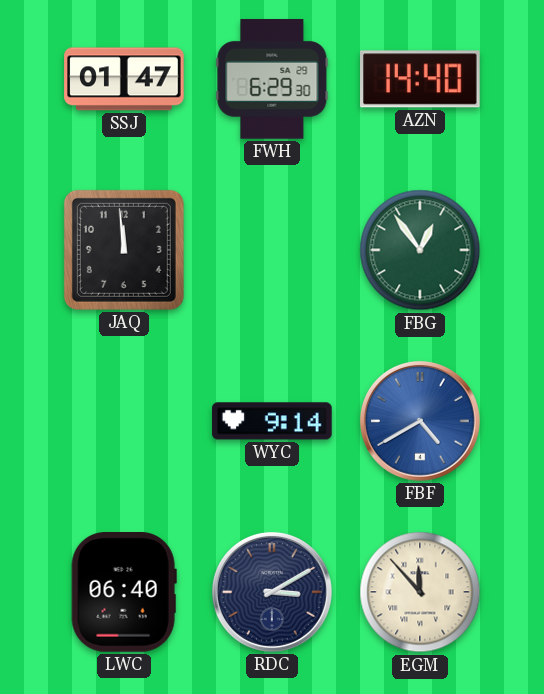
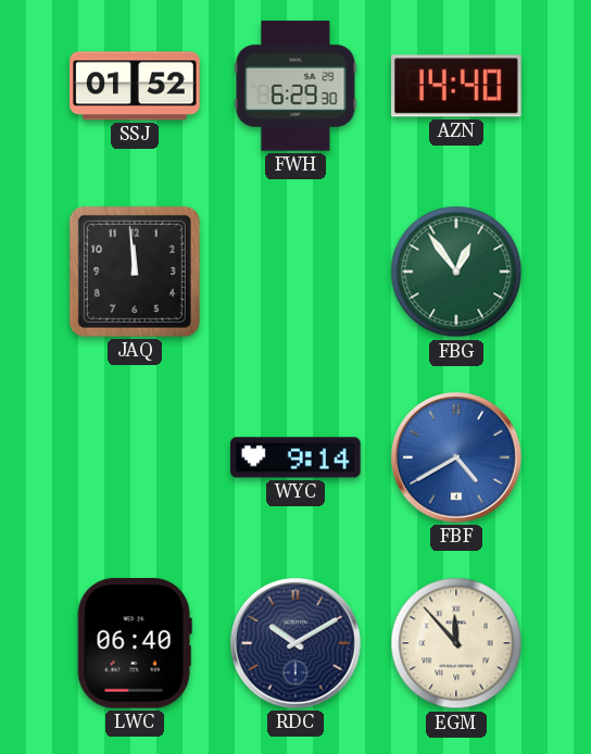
SSJ: 01:47 -> 01:52
RDC: 3:10 -> 10:10
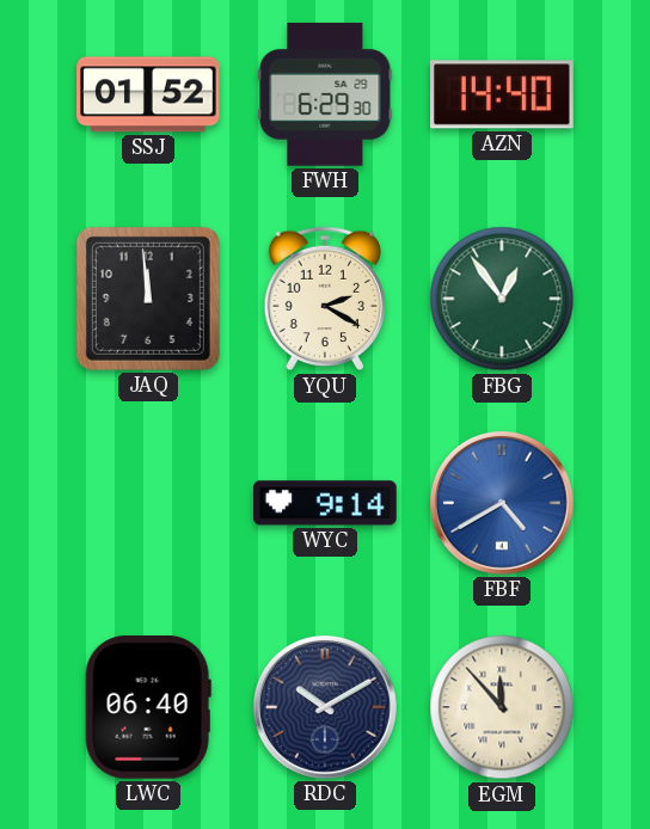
YQU: none -> 2:20
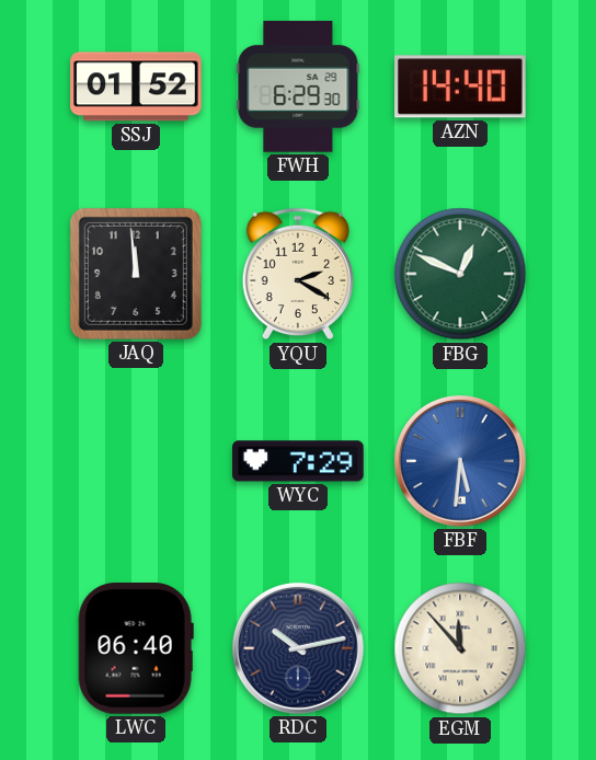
FBG: 12:54 -> 12:49
WYC: 9:14 -> 7:29
FBF: 4:40 -> 5:31
RDC: 10:10 -> 10:13
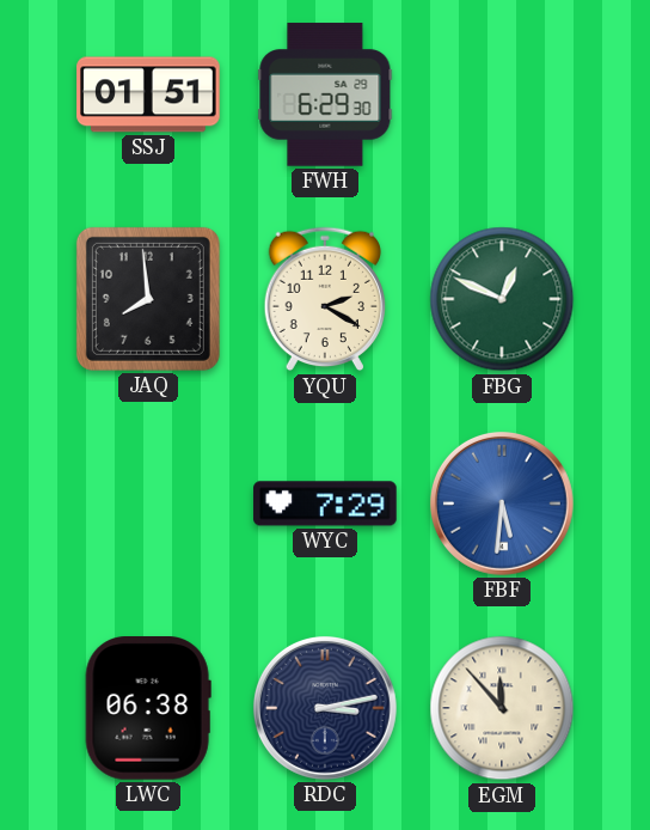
SSJ: 01:52 -> 01:51
AZN: 14:40 -> none
JAQ: 11:59 -> 7:59
LWC: 06:40 -> 06:38
RDC: 10:13 -> 3:13
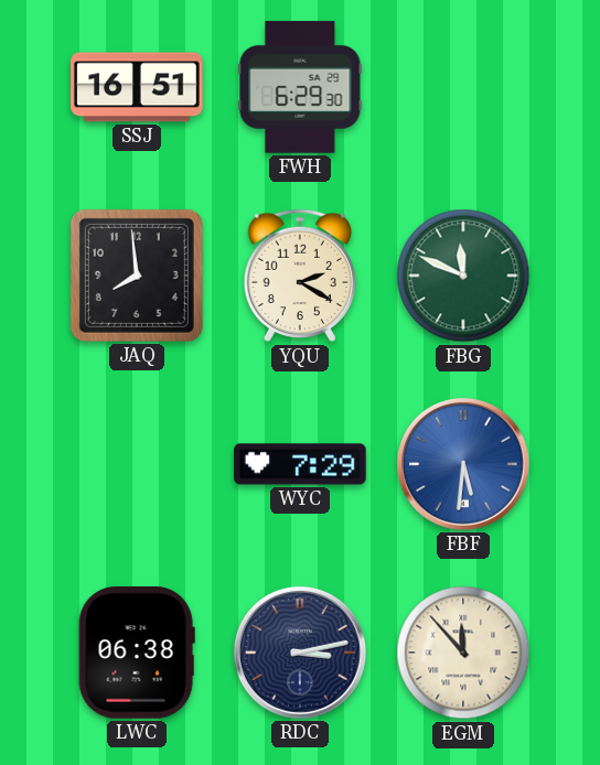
SSJ: 01:51 -> 16:51
FBG: 12:49 -> 11:49
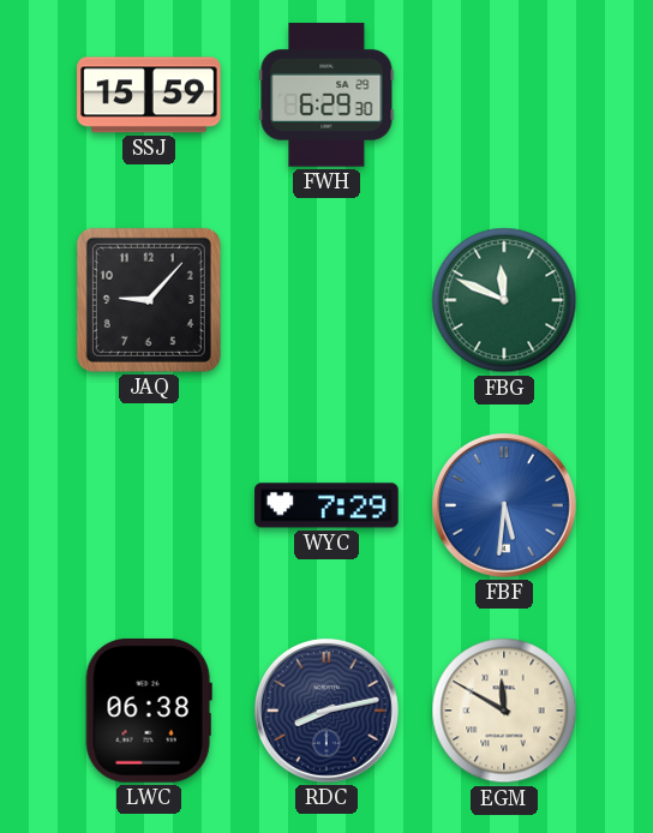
SSJ: 16:51 -> 15:59
JAQ: 7:59 -> 9:07
YQU: 2:20 -> none
RDC: 3:13 -> 8:13
EGM: 11:53 -> 11:50
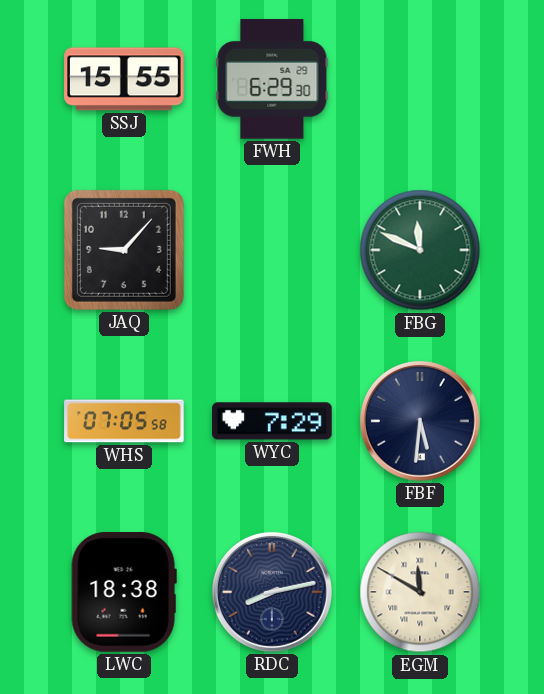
SSJ: 15:59 -> 15:55
WHS: none -> 07:05
FBF dial: blue -> navy
LWC: 06:38 -> 18:38
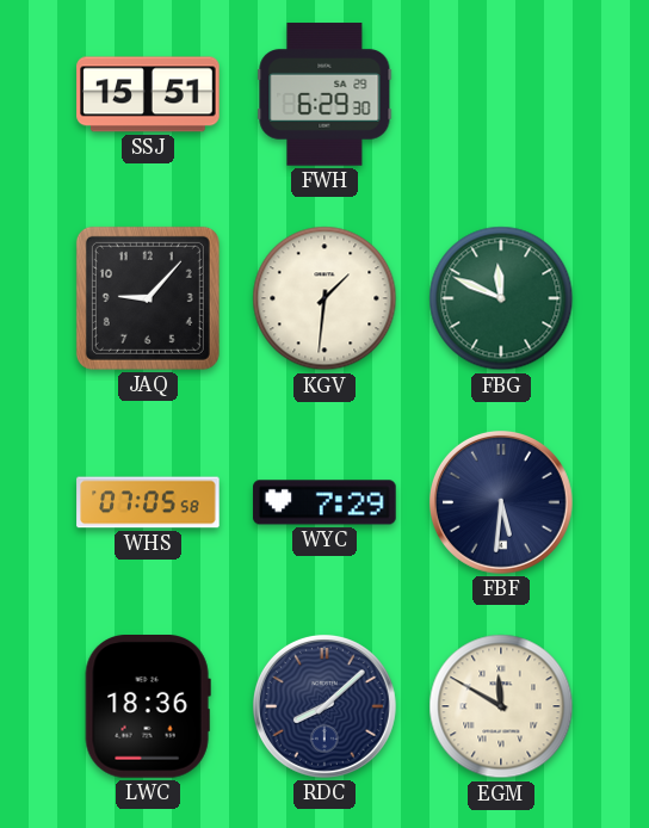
SSJ: 15:55 -> 15:51
KGV: none -> 1:31
LWC: 18:38 -> 18:36
RDC: 8:13 -> 8:08
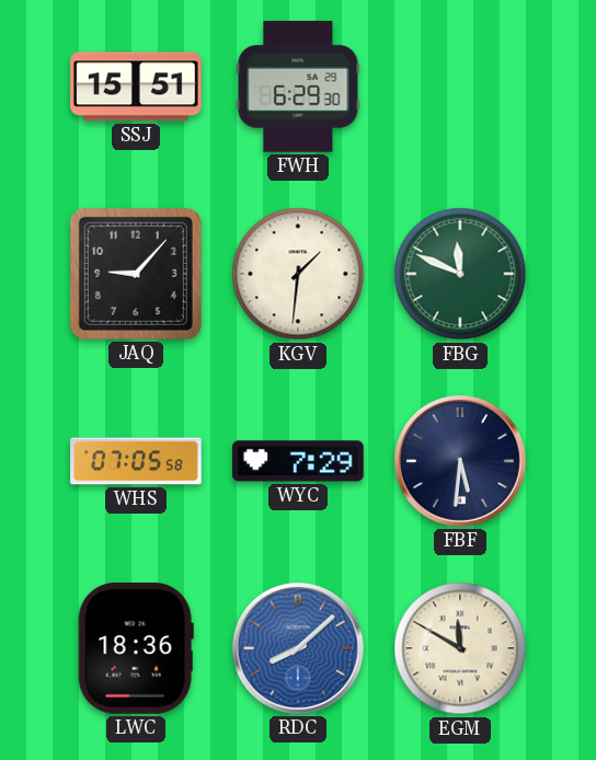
RDC dial: navy -> blue
